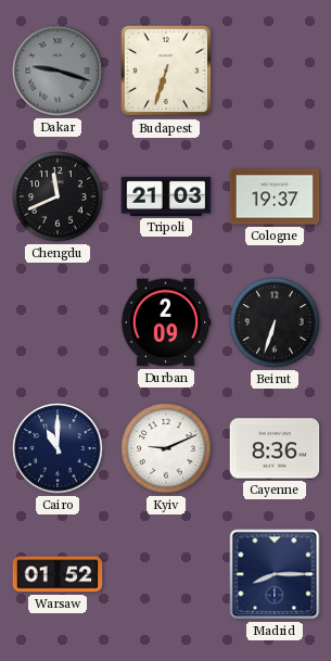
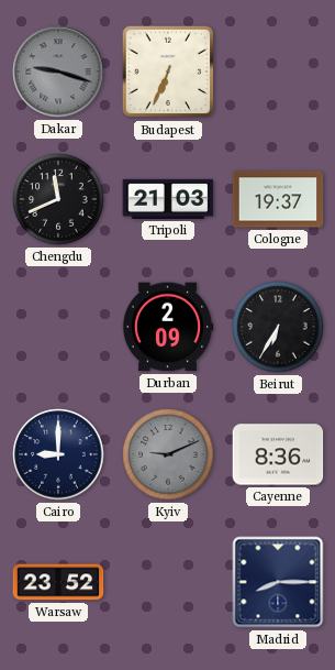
Budapest: 6:33 -> 6:34
Beirut: 6:33 -> 6:35
Cairo: 11:00 -> 9:00
Kyiv dial: white -> grey
Warsaw: 01:52 -> 23:52
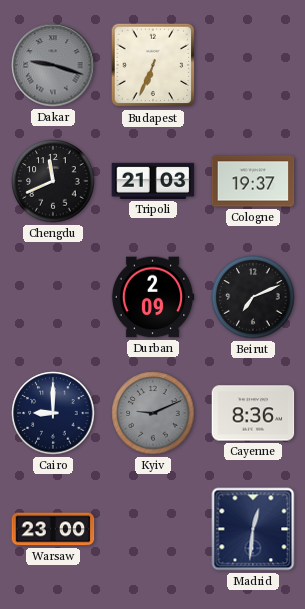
Beirut: 6:35 -> 7:11
Warsaw: 23:52 -> 23:00
Madrid: 8:15 -> 12:31
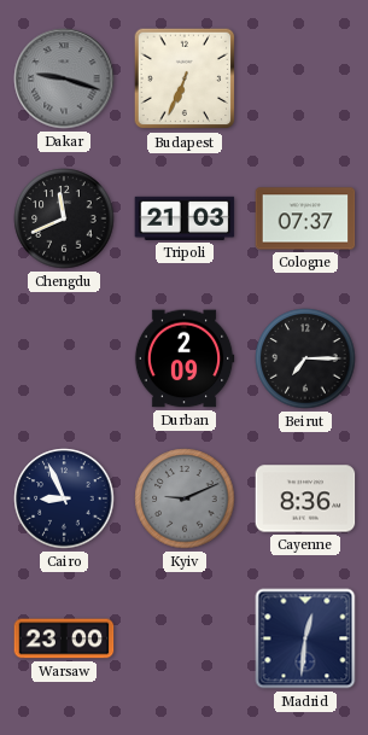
Cologne: 19:37 -> 07:37
Beirut: 7:11 -> 7:15
Cairo: 9:00 -> 8:56
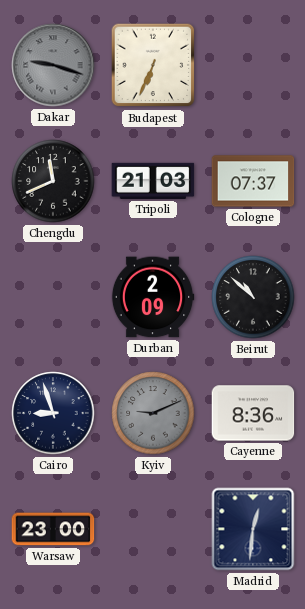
Beirut: 7:15 -> 10:52
Cairo: 8:56 -> 8:57
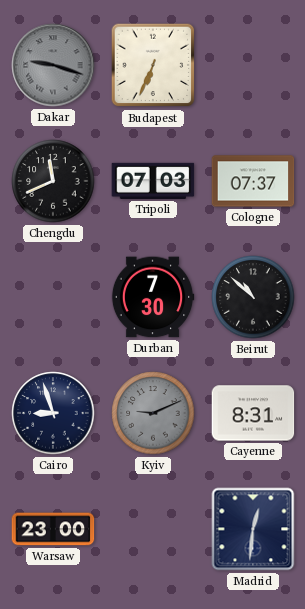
Tripoli: 21:03 -> 07:03
Durban: 2:09 -> 7:30
Cayenne: 8:36 -> 8:31
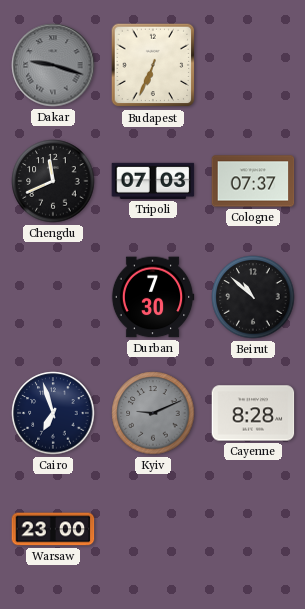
Cairo: 8:57 -> 6:57
Cayenne: 8:31 -> 8:28
Madrid: 12:31 -> none
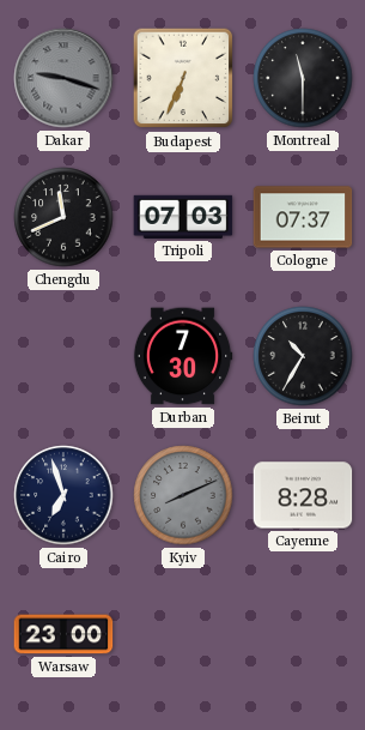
Montreal: none -> 11:30
Beirut: 10:52 -> 10:35
Kyiv: 9:11 -> 8:11
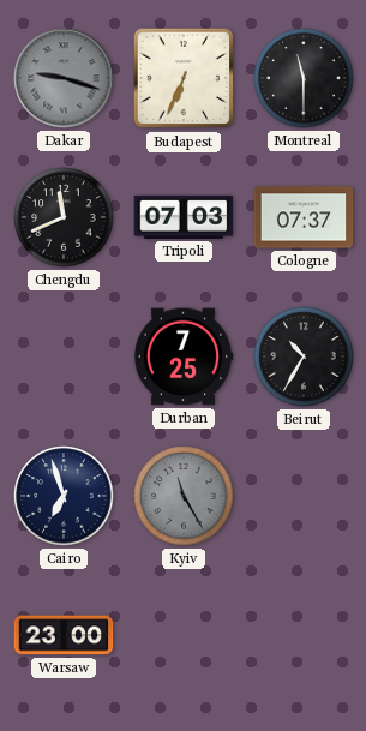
Durban: 7:30 -> 7:25
Kyiv: 8:11 -> 11:25
Cayenne: 8:28 -> none
